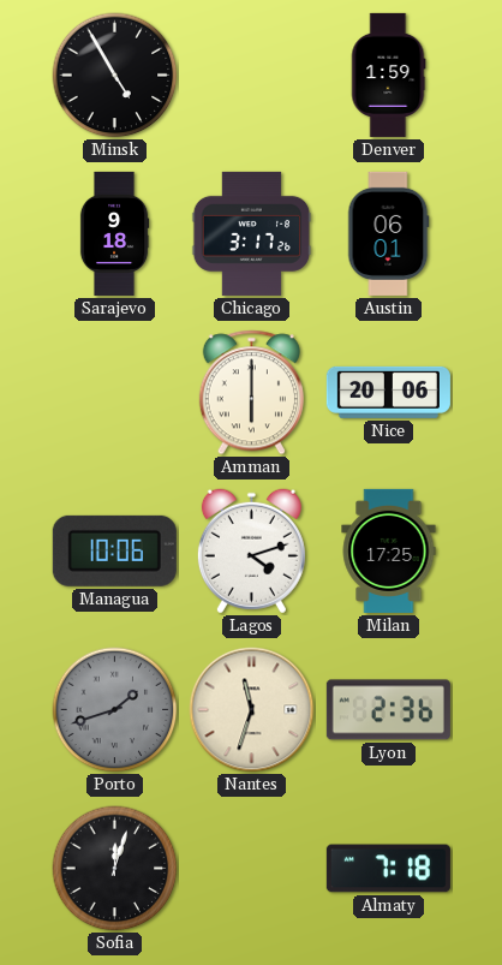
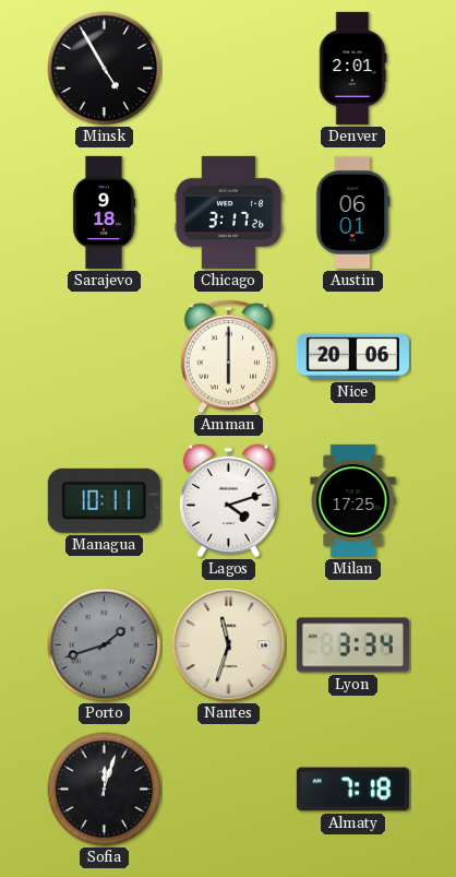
Denver: 1:59 -> 2:01
Managua: 10:06 -> 10:11
Lyon: 2:36 -> 3:34
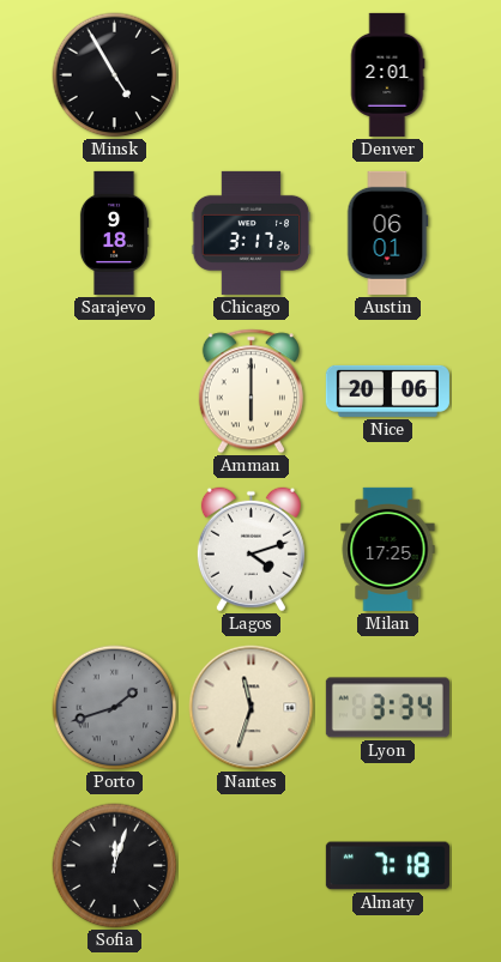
Managua: 10:11 -> none
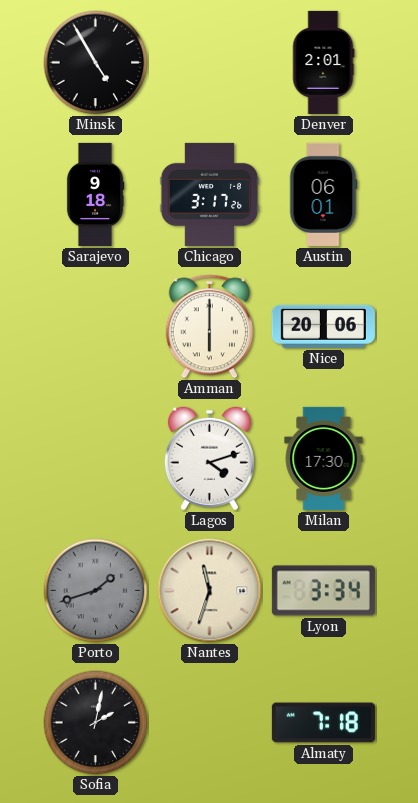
Milan: 17:25 -> 17:30
Sofia: 12:03 -> 2:02
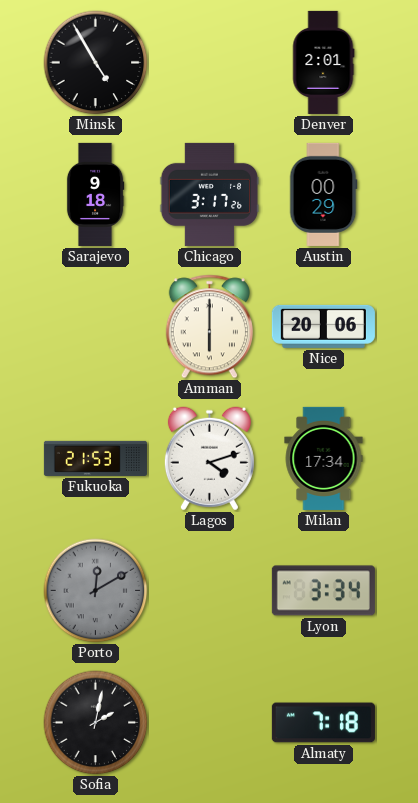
Austin: 06:01 -> 00:29
Fukuoka: none -> 21:53
Milan: 17:30 -> 17:34
Porto: 1:42 -> 12:10
Nantes: 11:33 -> none
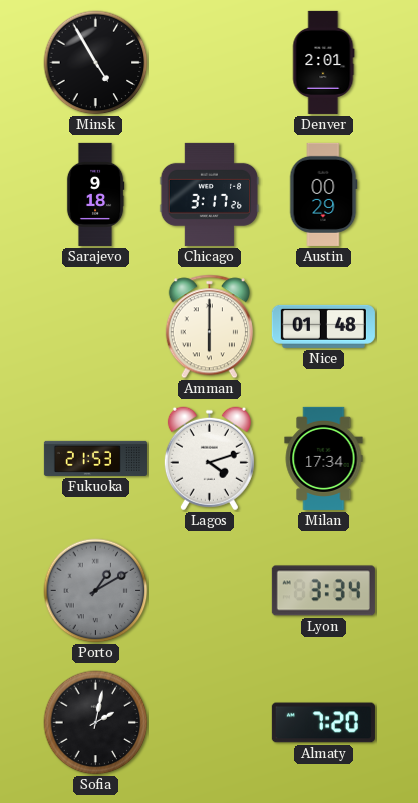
Nice: 20:06 -> 01:48
Porto: 12:10 -> 1:10
Almaty: 7:18 -> 7:20
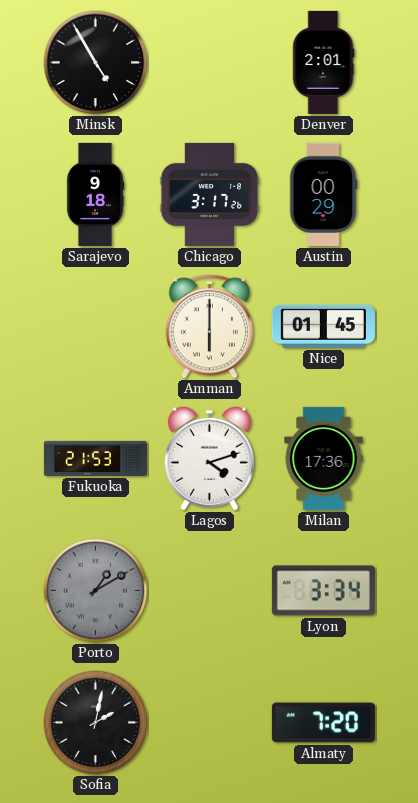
Nice: 01:48 -> 01:45
Milan: 17:34 -> 17:36
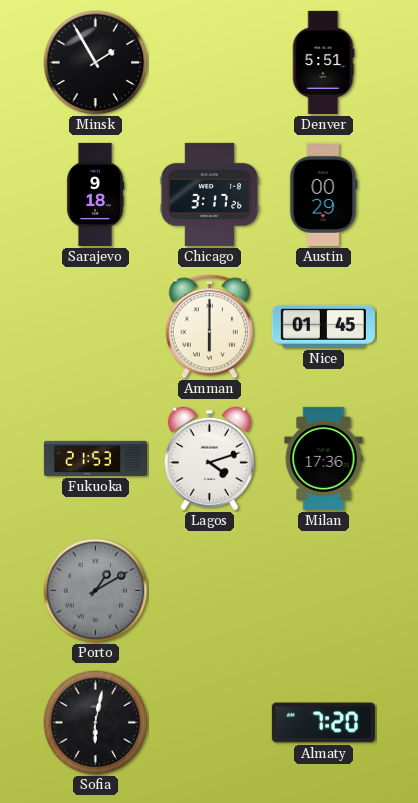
Minsk: 4:55 -> 1:55
Denver: 2:01 -> 5:51
Lyon: 3:34 -> none
Sofia: 2:02 -> 6:02
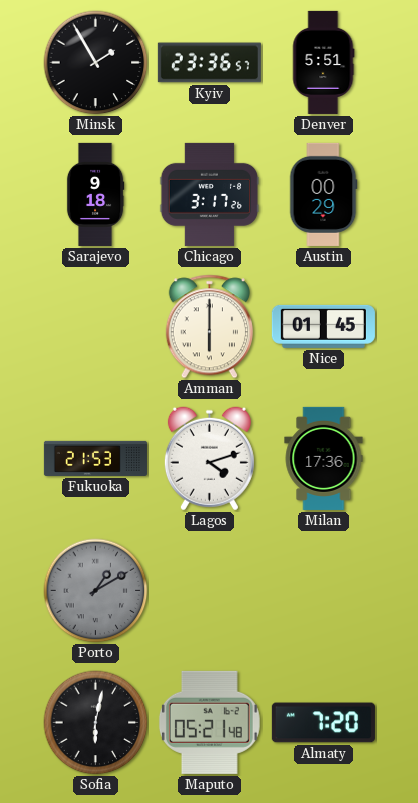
Kyiv: none -> 23:36
Maputo: none -> 05:21
